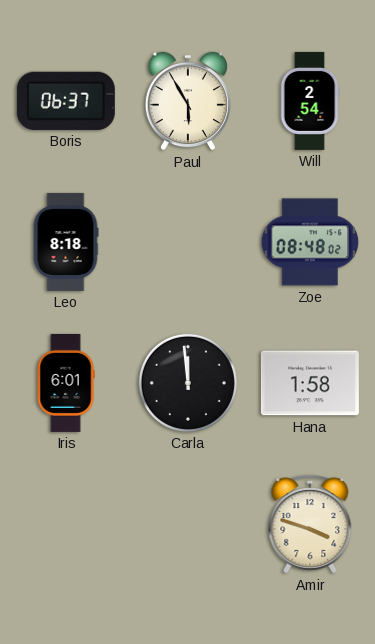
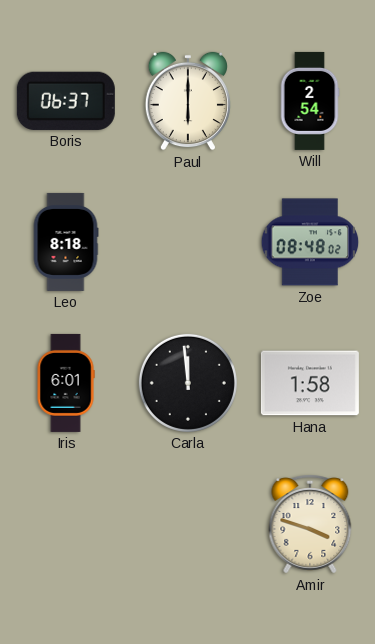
Paul: 5:55 -> 6:00
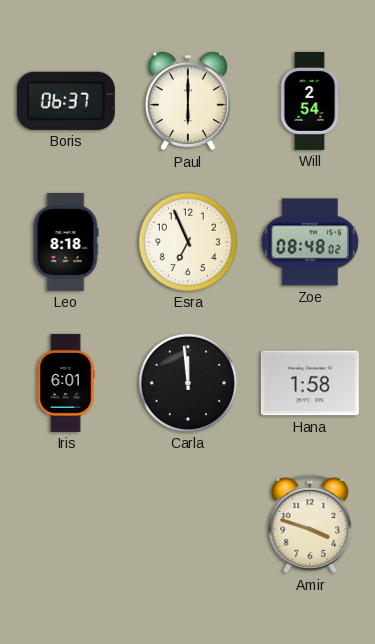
Esra: none -> 6:56
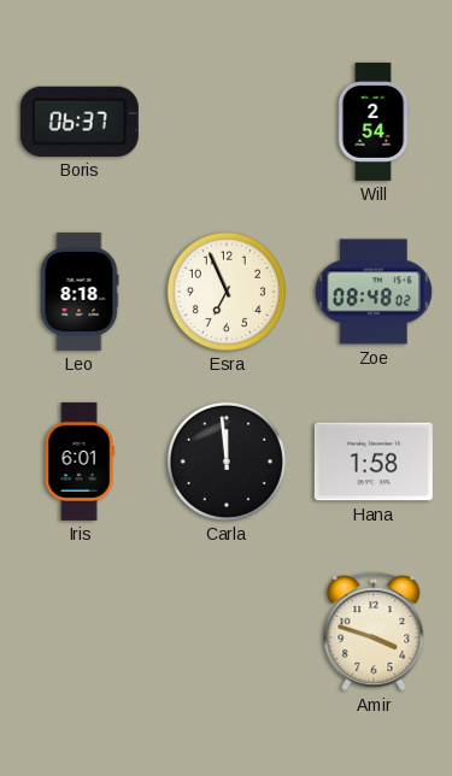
Paul: 6:00 -> none
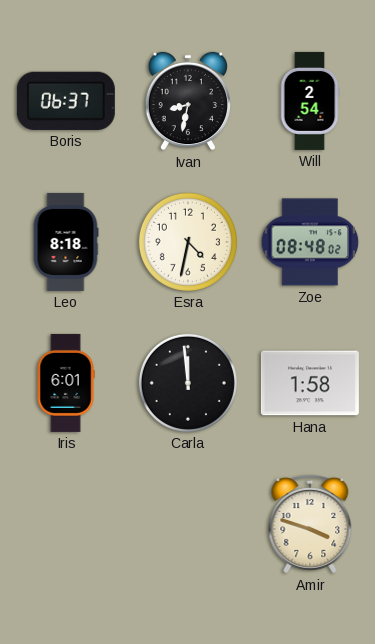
Ivan: none -> 8:32
Esra: 6:56 -> 4:32
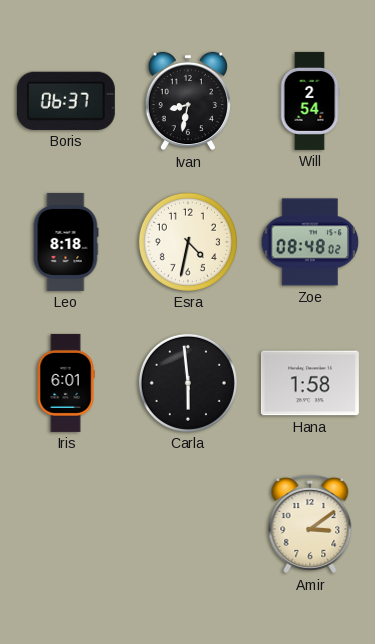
Carla: 11:59 -> 5:59
Amir: 3:48 -> 3:09
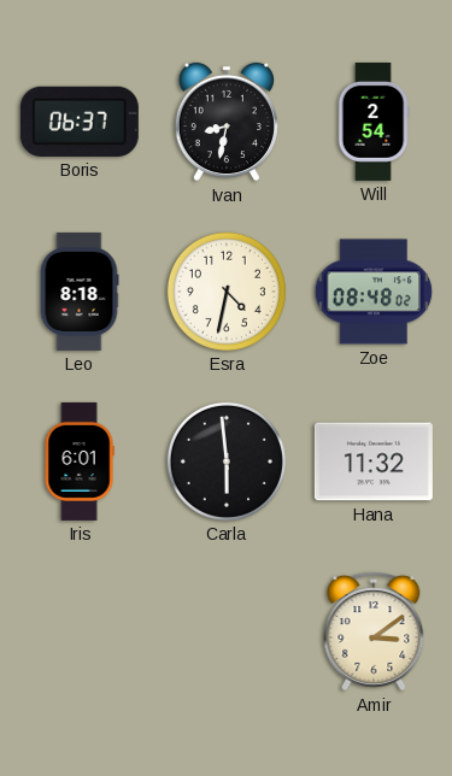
Hana: 1:58 -> 11:32
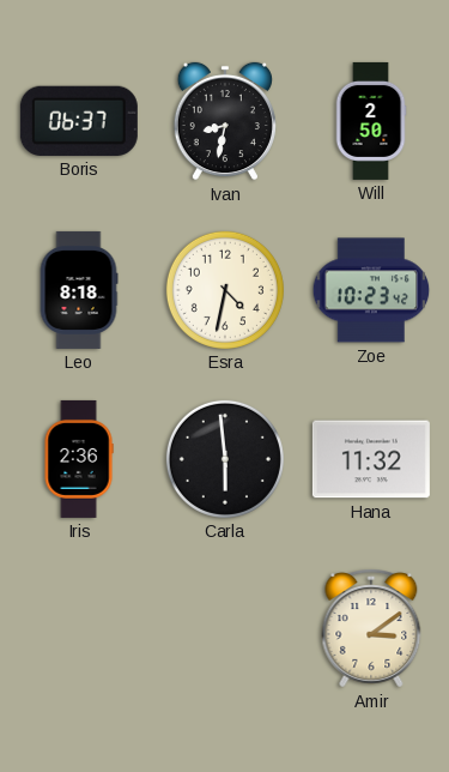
Will: 2:54 -> 2:50
Zoe: 08:48 -> 10:23
Iris: 6:01 -> 2:36
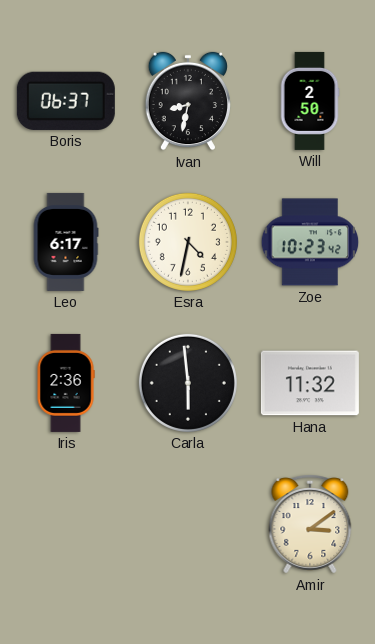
Leo: 8:18 -> 6:17
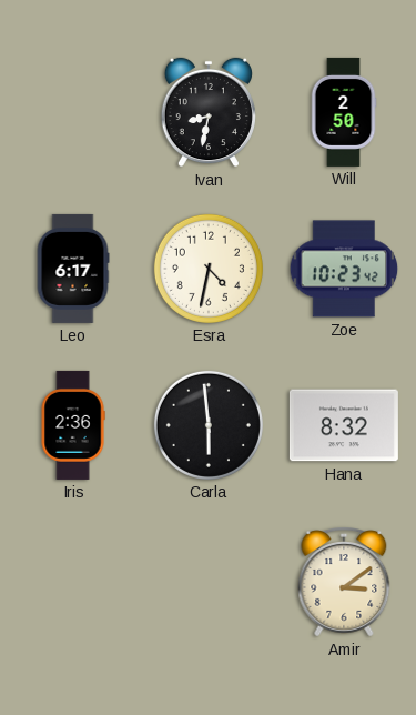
Boris: 06:37 -> none
Hana: 11:32 -> 8:32
